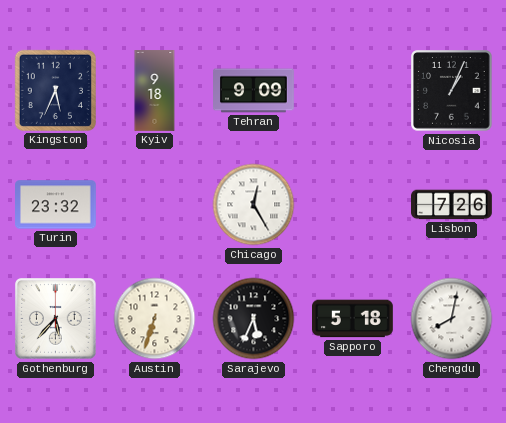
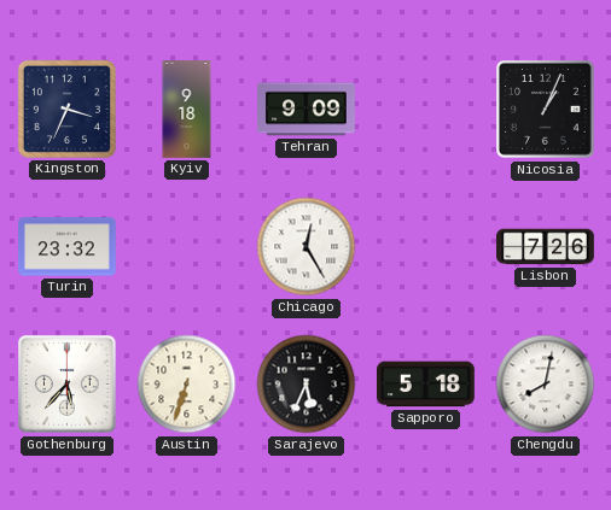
Kingston: 5:34 -> 3:34
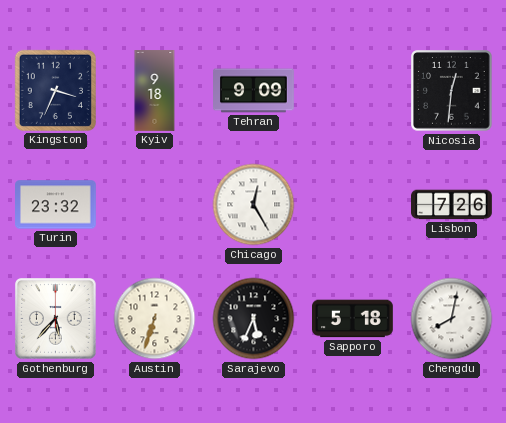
Nicosia: 1:04 -> 12:31
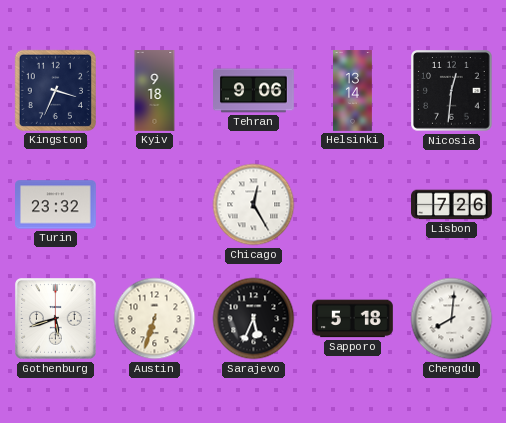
Tehran: 9:09 -> 9:06
Helsinki: none -> 13:14
Gothenburg: 5:37 -> 5:42
Chengdu: 8:02 -> 8:01
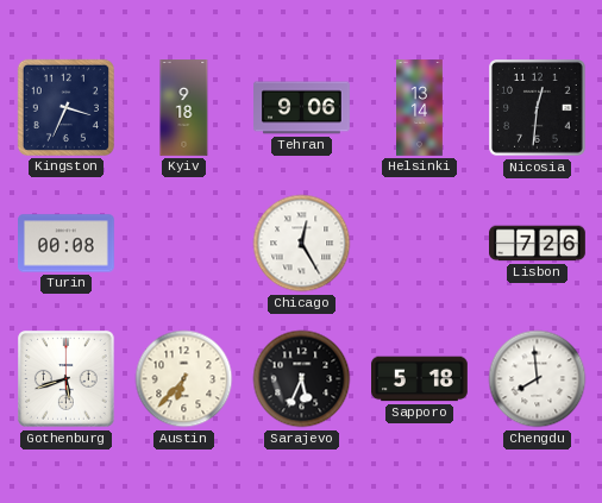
Turin: 23:32 -> 00:08
Austin: 6:33 -> 6:37
Chengdu: 8:01 -> 7:59
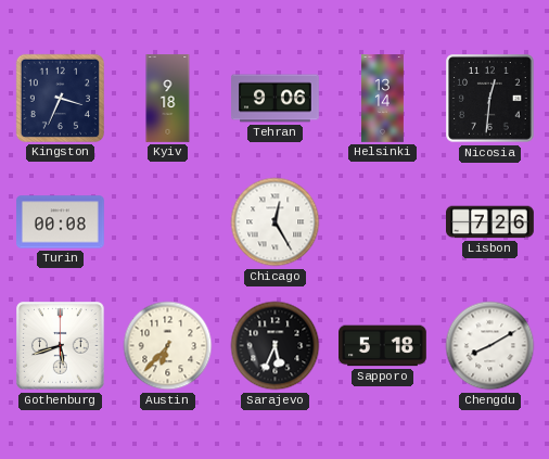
Chengdu: 7:59 -> 8:10
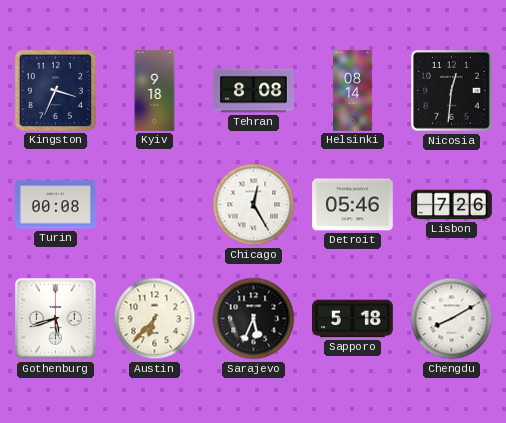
Tehran: 9:06 -> 8:08
Helsinki: 13:14 -> 08:14
Detroit: none -> 05:46
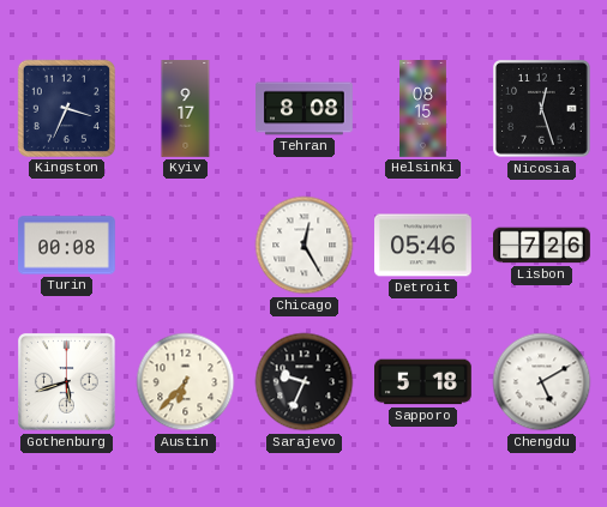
Kyiv: 9:18 -> 9:17
Helsinki: 08:14 -> 08:15
Nicosia: 12:31 -> 12:27
Sarajevo: 5:34 -> 9:34
Chengdu: 8:10 -> 5:10
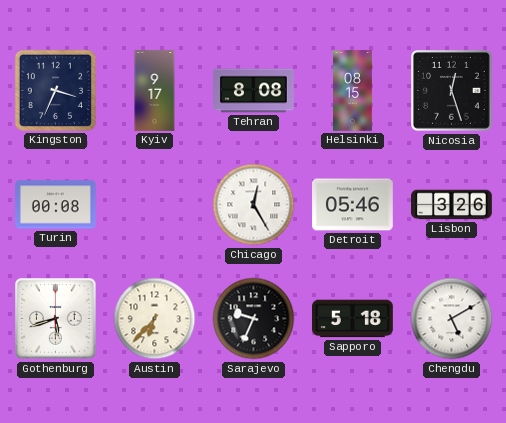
Lisbon: 7:26 -> 3:26
